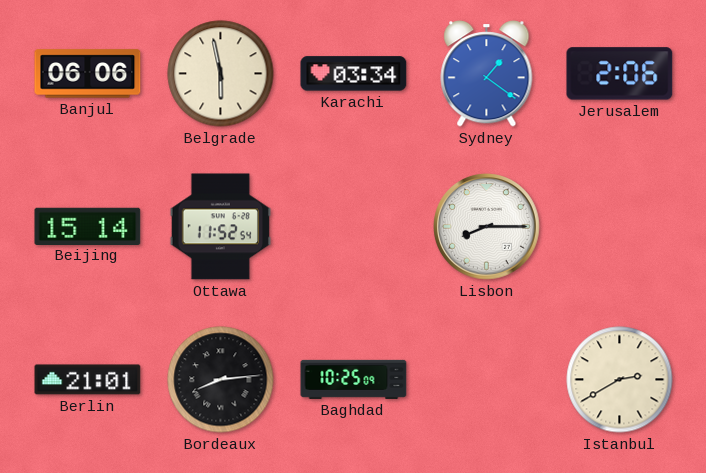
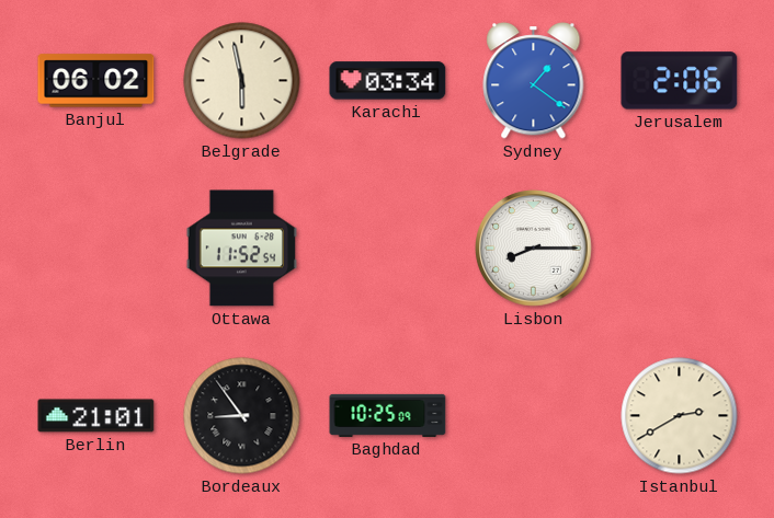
Banjul: 06:06 -> 06:02
Beijing: 15:14 -> none
Bordeaux: 8:14 -> 8:54
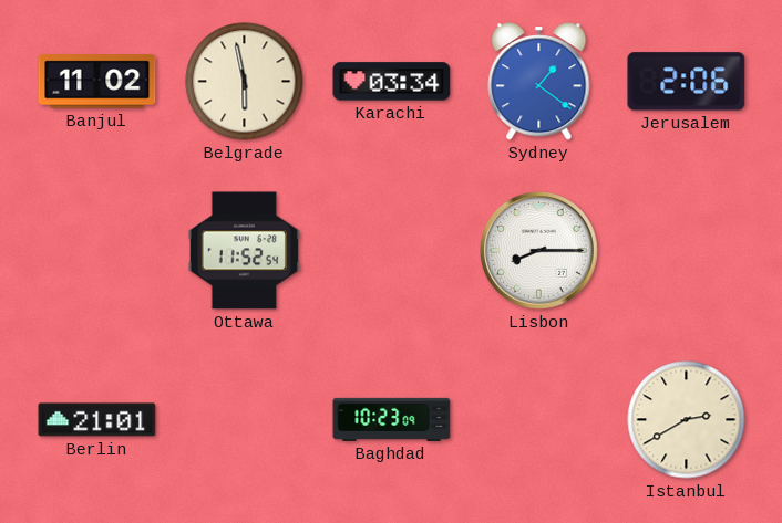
Banjul: 06:02 -> 11:02
Bordeaux: 8:54 -> none
Baghdad: 10:25 -> 10:23
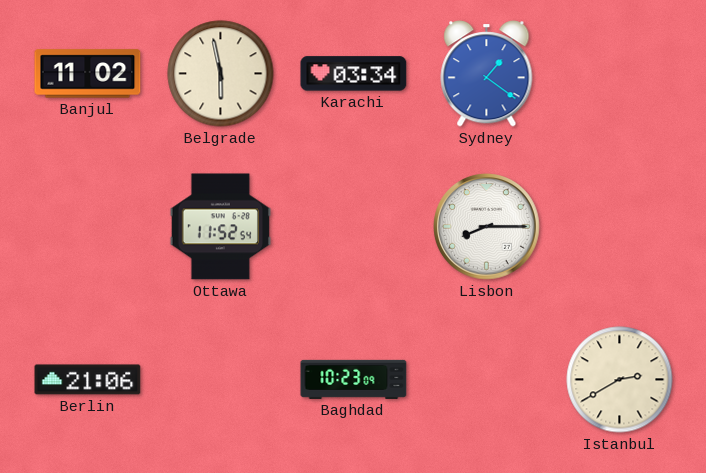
Jerusalem: 2:06 -> none
Berlin: 21:01 -> 21:06
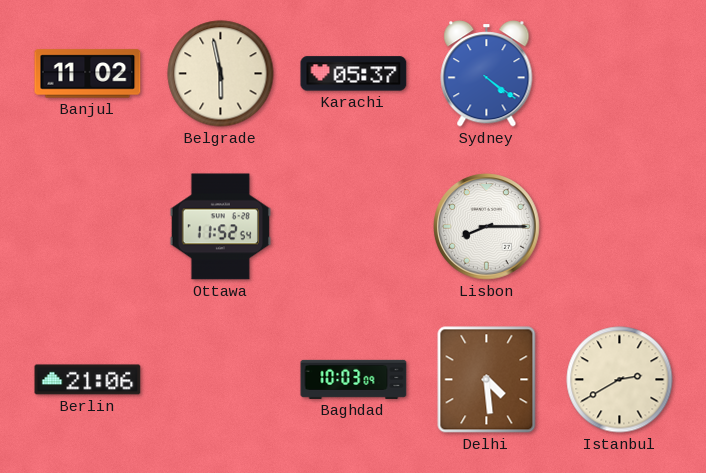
Karachi: 03:34 -> 05:37
Sydney: 1:21 -> 4:21
Baghdad: 10:23 -> 10:03
Delhi: none -> 4:29
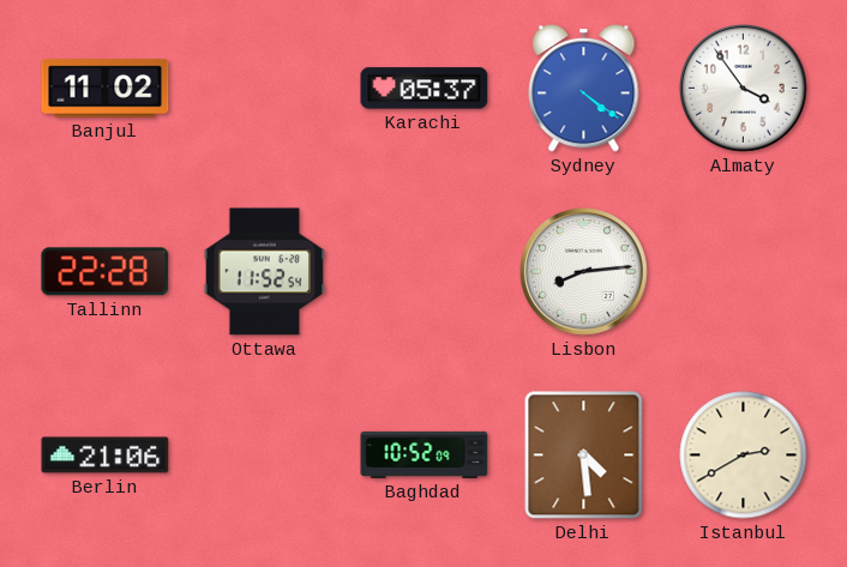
Belgrade: 5:58 -> none
Almaty: none -> 3:54
Tallinn: none -> 22:28
Lisbon: 8:15 -> 8:14
Baghdad: 10:03 -> 10:52
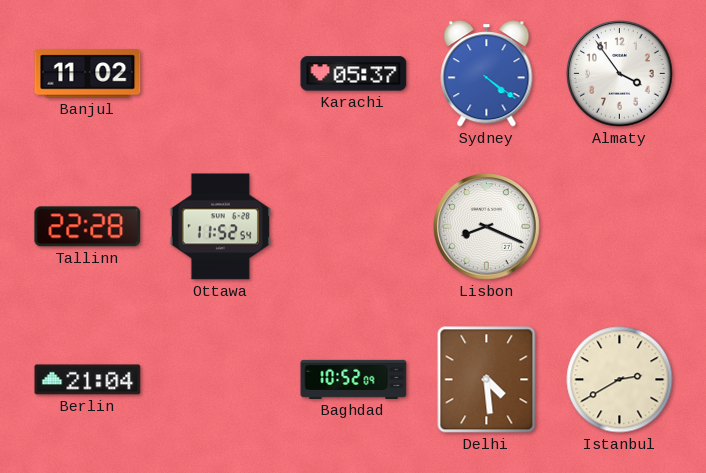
Lisbon: 8:14 -> 8:19
Berlin: 21:06 -> 21:04
